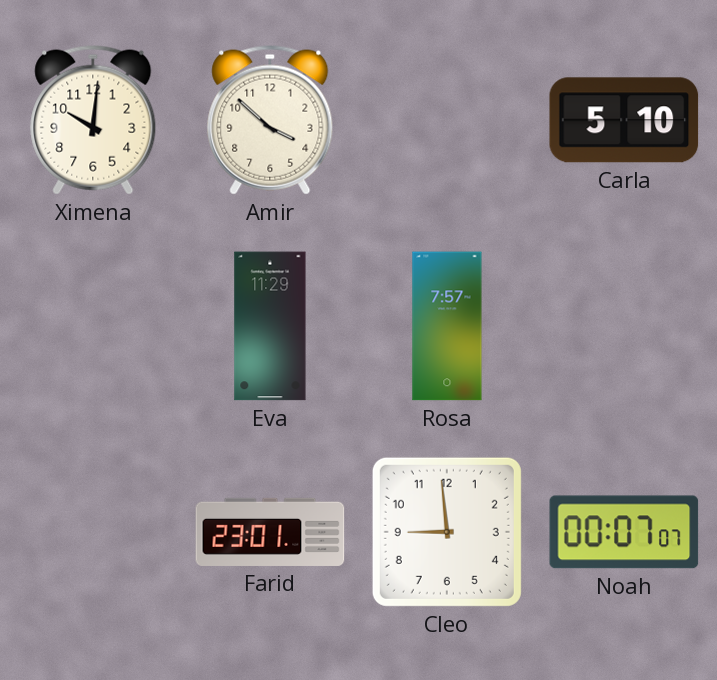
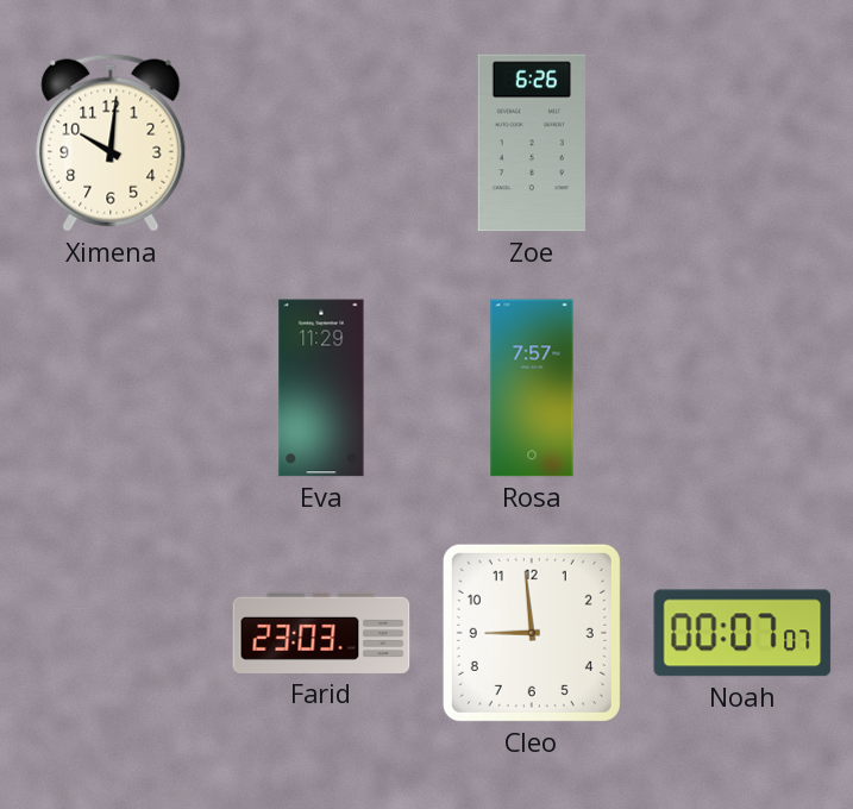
Amir: 3:52 -> none
Zoe: none -> 6:26
Carla: 5:10 -> none
Farid: 23:01 -> 23:03
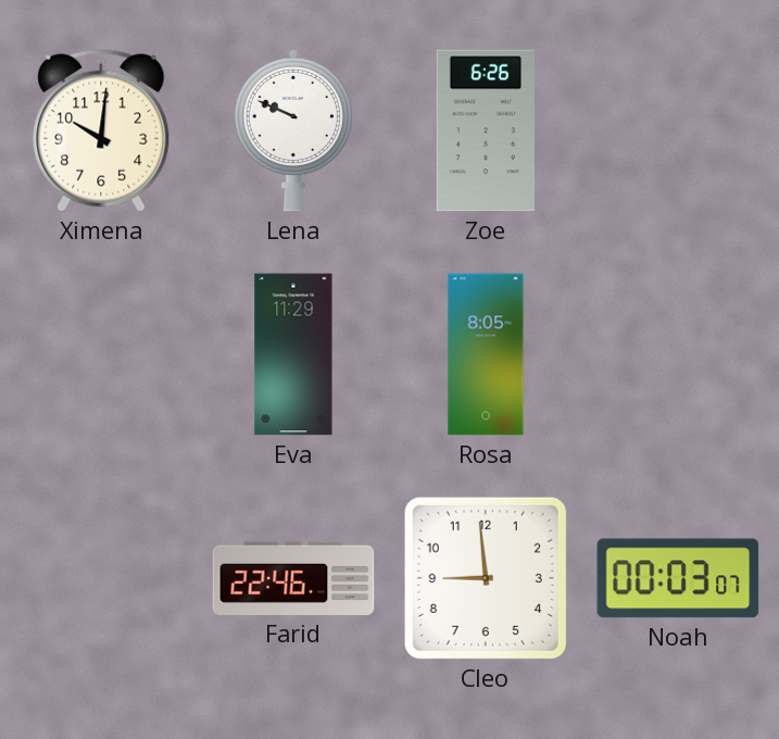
Lena: none -> 9:49
Rosa: 7:57 -> 8:05
Farid: 23:03 -> 22:46
Noah: 00:07 -> 00:03
